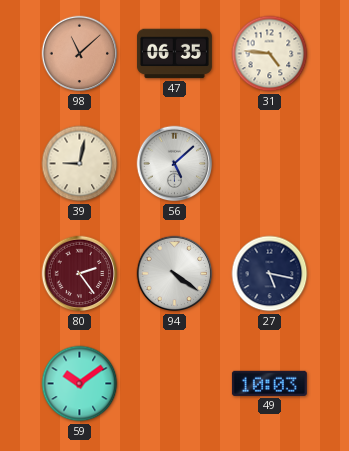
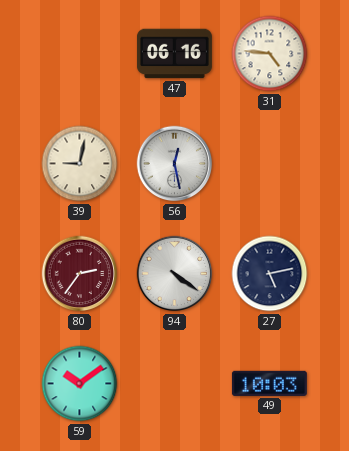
98: 11:08 -> none
47: 06:35 -> 06:16
56: 5:08 -> 12:28
80: 2:24 -> 2:36
27: 5:17 -> 5:13
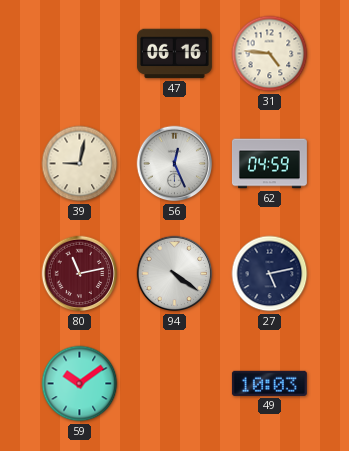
56: 12:28 -> 12:26
62: none -> 04:59
80: 2:36 -> 11:13
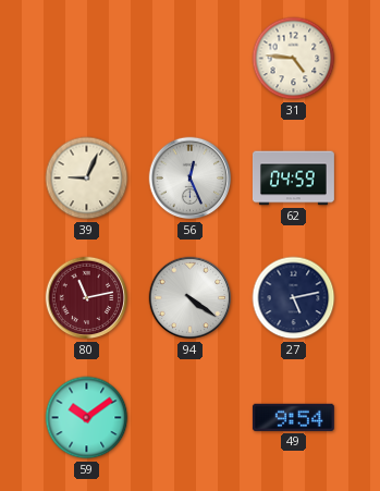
47: 06:16 -> none
39: 9:02 -> 9:04
49: 10:03 -> 9:54
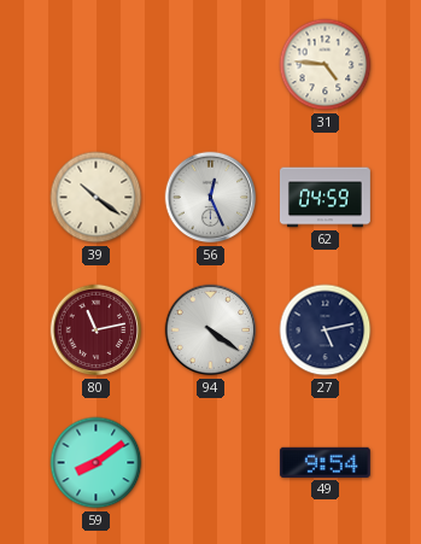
39: 9:04 -> 10:21
59: 10:09 -> 8:09
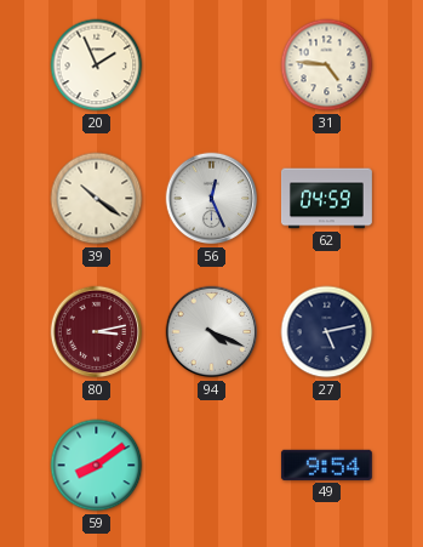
20: none -> 1:56
80: 11:13 -> 3:13
94: 4:21 -> 4:19
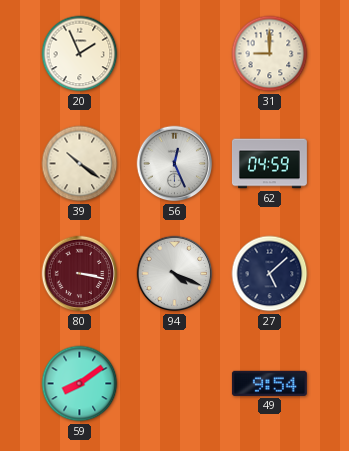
31: 4:46 -> 9:00
80: 3:13 -> 3:17
27: 5:13 -> 5:08
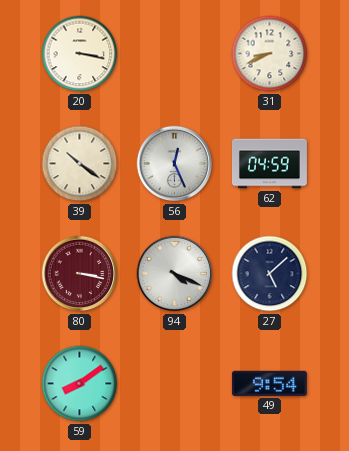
20: 1:56 -> 3:17
31: 9:00 -> 8:41
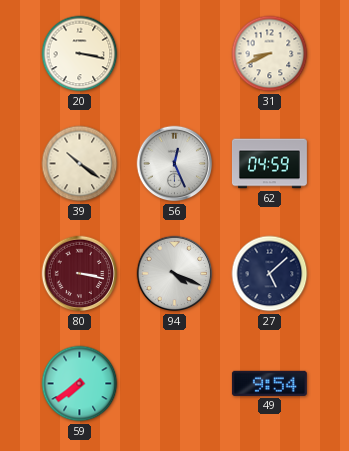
59: 8:09 -> 7:39
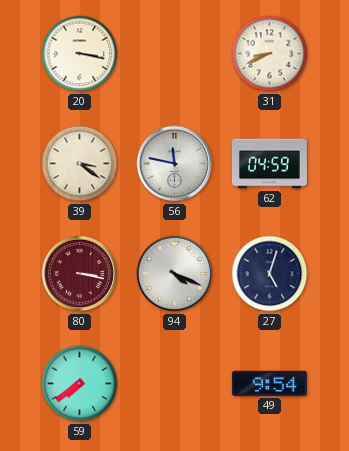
39: 10:21 -> 3:21
56: 12:26 -> 11:47
27: 5:08 -> 5:03
